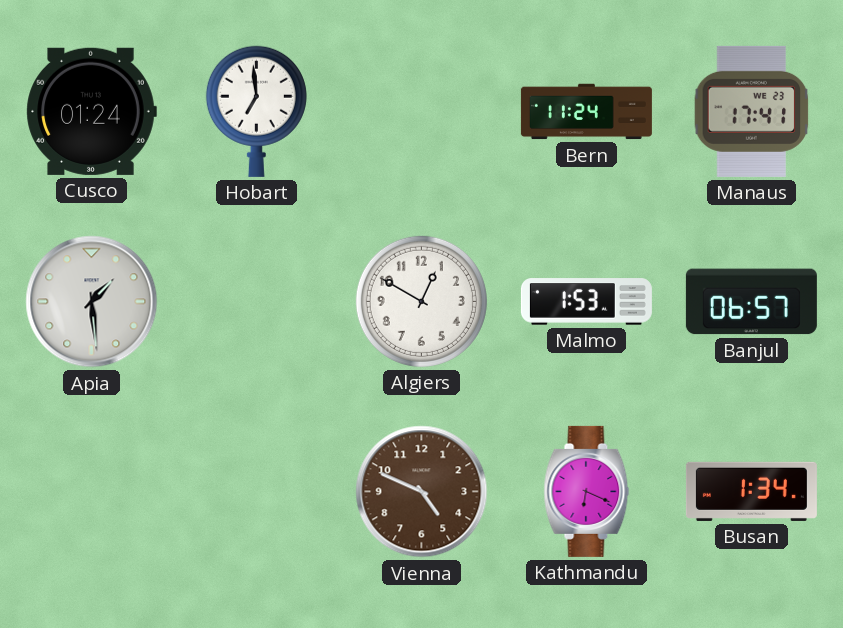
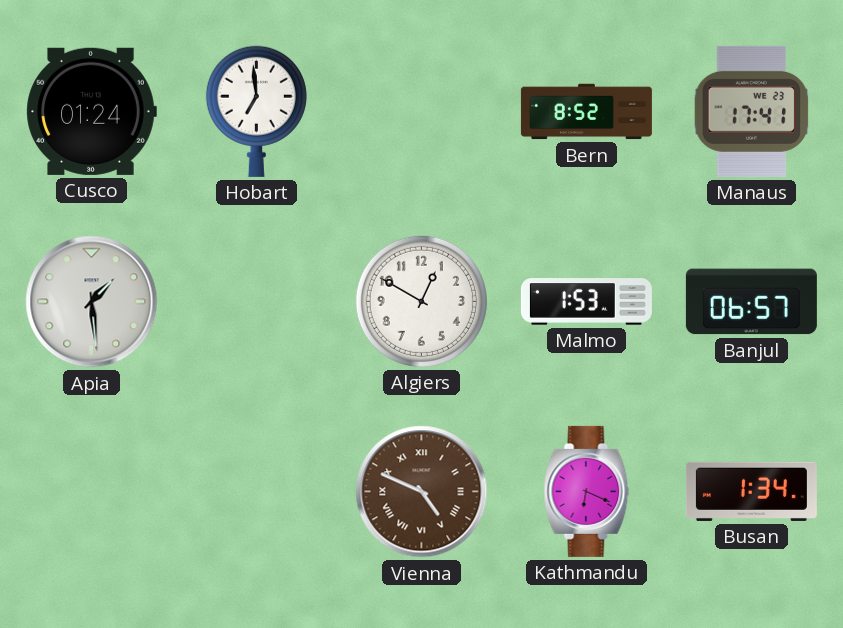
Bern: 11:24 -> 8:52
Vienna numerals: Arabic -> Roman
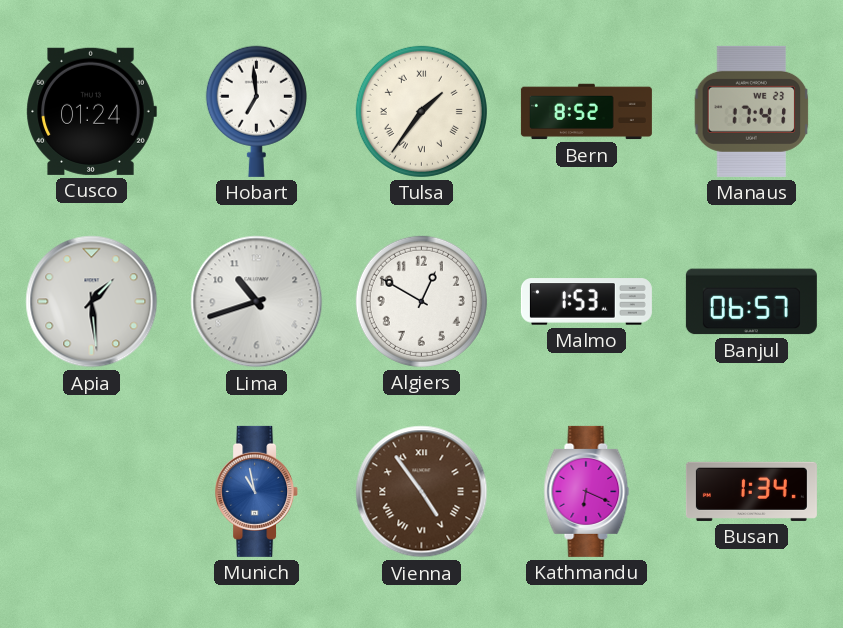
Tulsa: none -> 1:36
Lima: none -> 10:42
Munich: none -> 10:58
Vienna: 4:49 -> 4:54
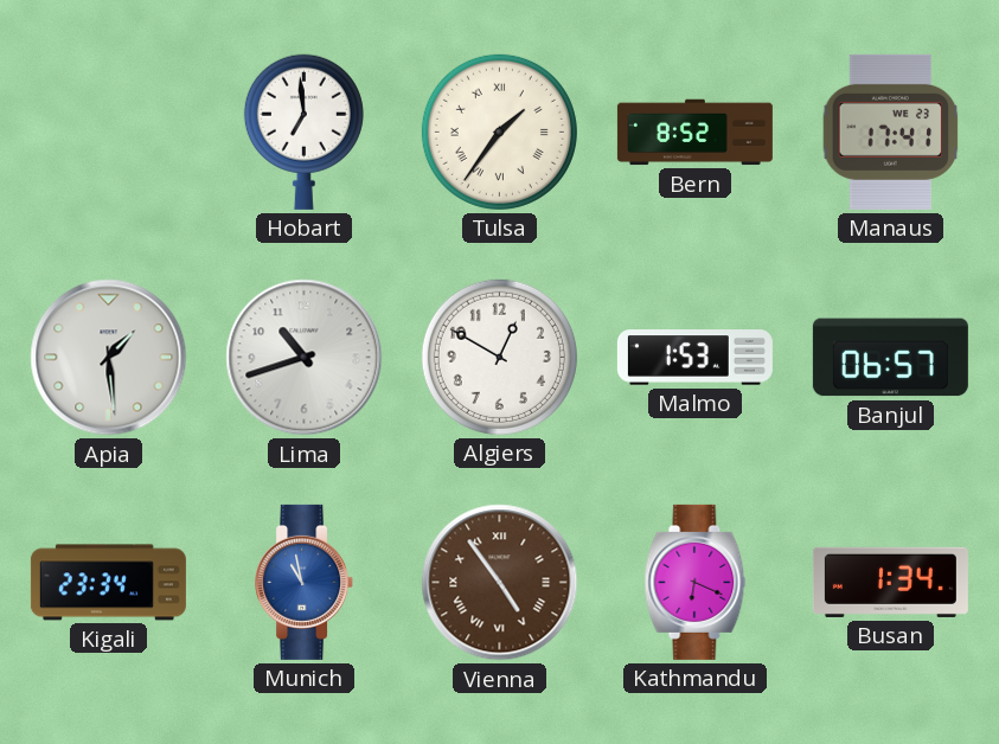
Cusco: 01:24 -> none
Kigali: none -> 23:34
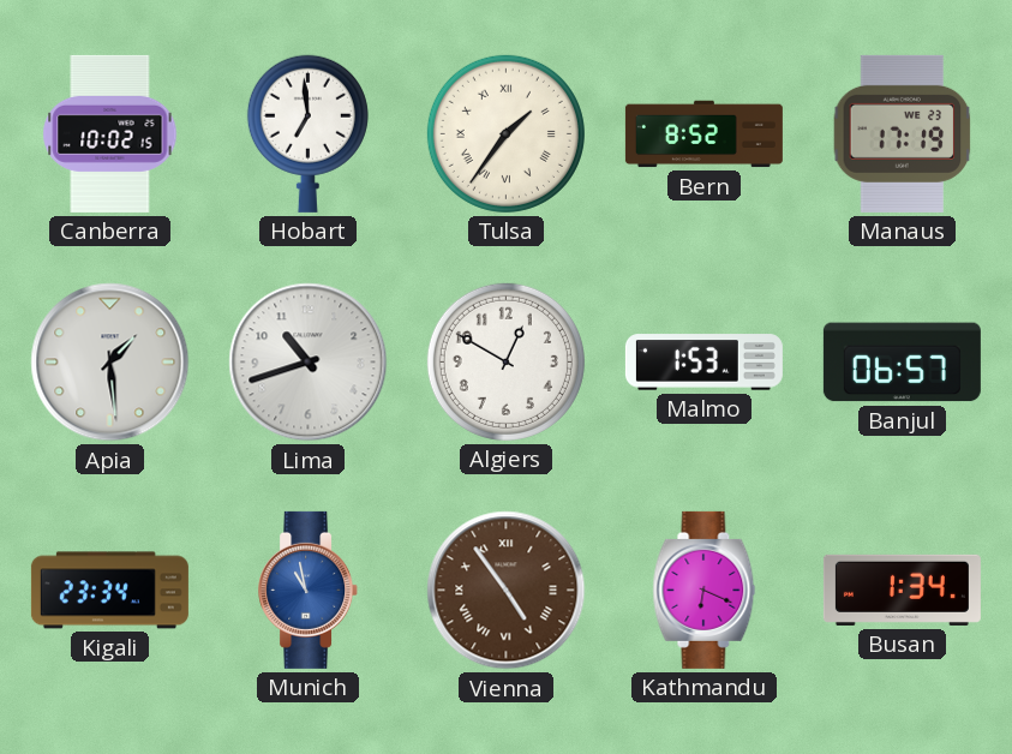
Canberra: none -> 10:02
Manaus: 17:41 -> 17:19
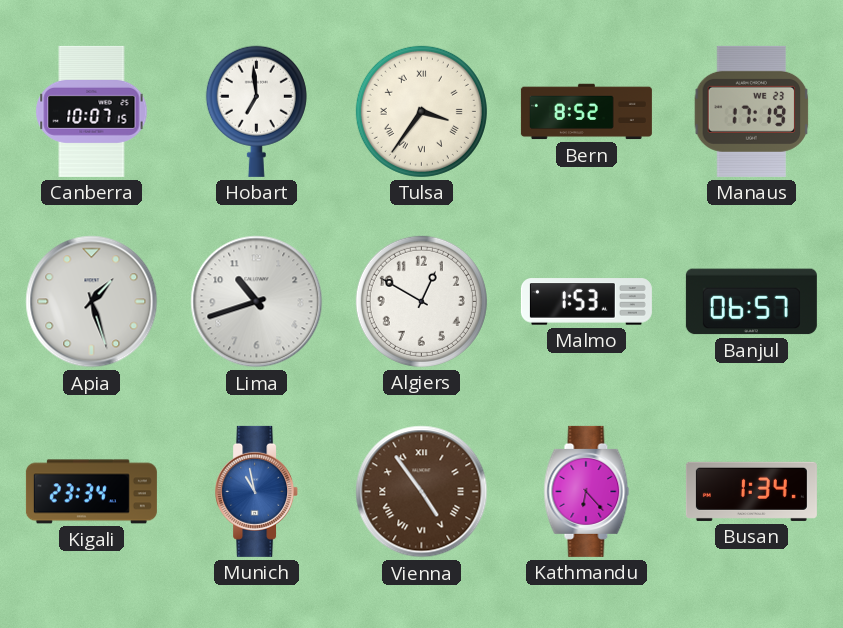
Canberra: 10:02 -> 10:07
Tulsa: 1:36 -> 3:36
Apia: 1:29 -> 1:27
Kathmandu: 6:19 -> 6:23
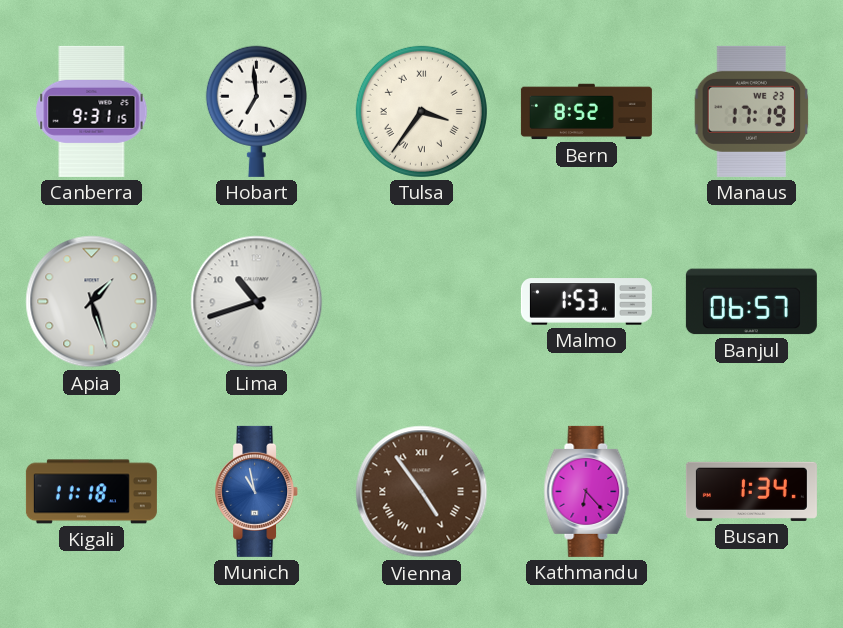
Canberra: 10:07 -> 9:31
Algiers: 12:50 -> none
Kigali: 23:34 -> 11:18
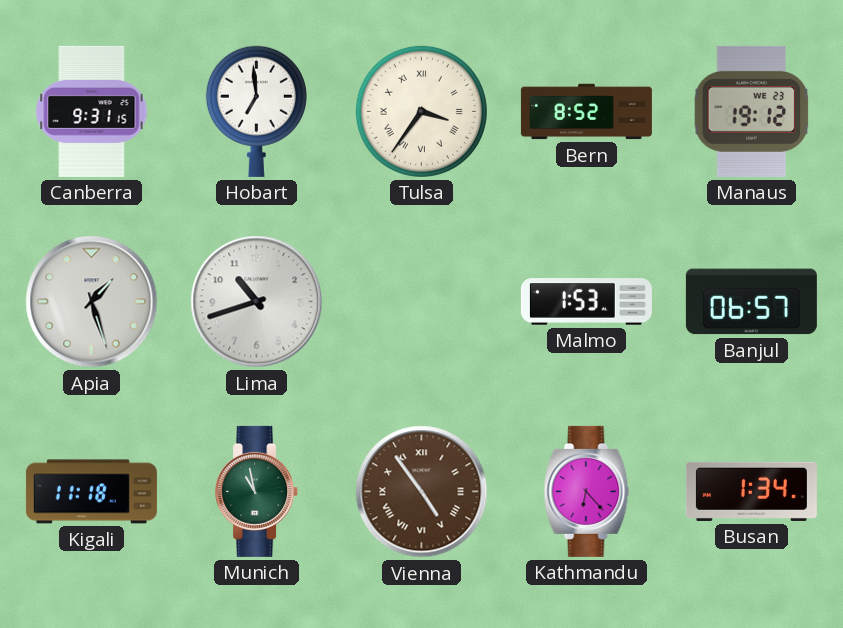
Manaus: 17:19 -> 19:12
Munich dial: blue -> green
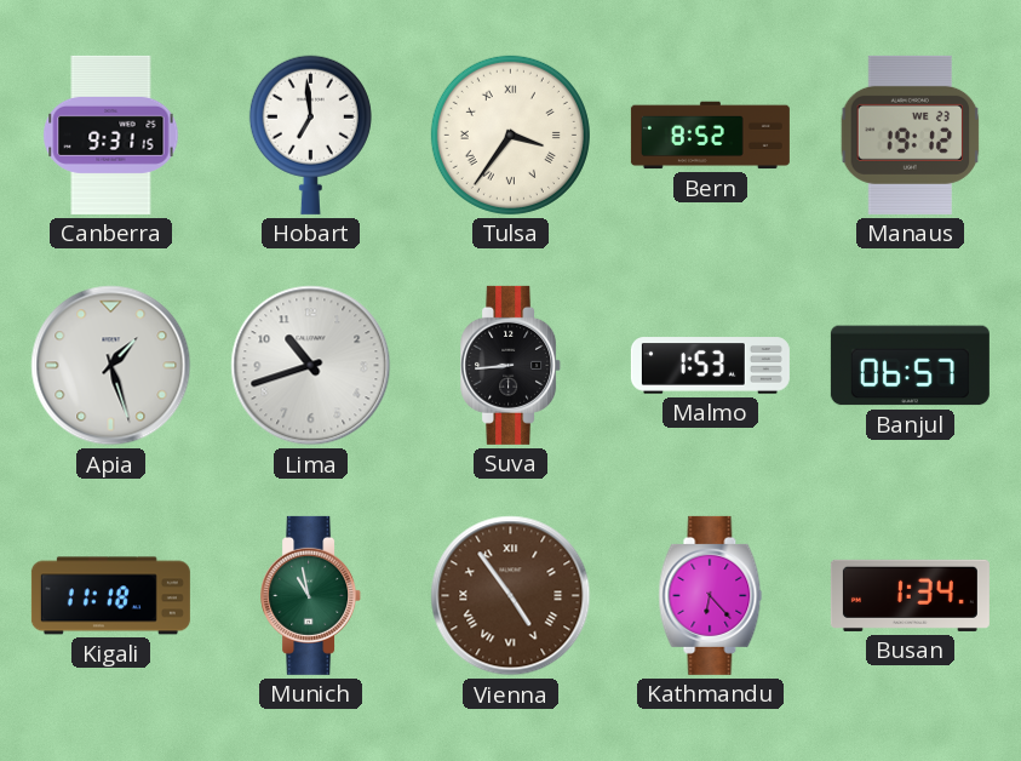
Suva: none -> 8:44
